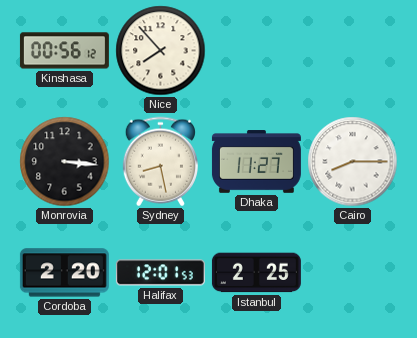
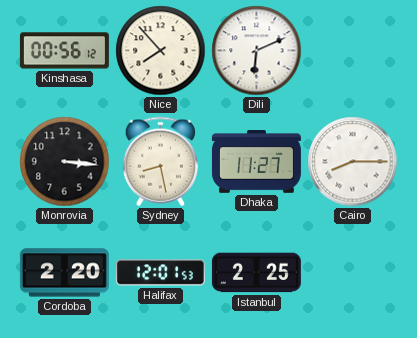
Dili: none -> 6:11
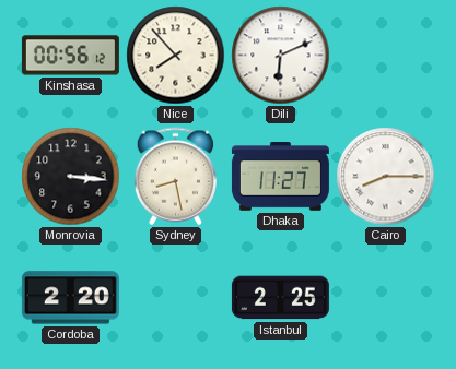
Halifax: 12:01 -> none
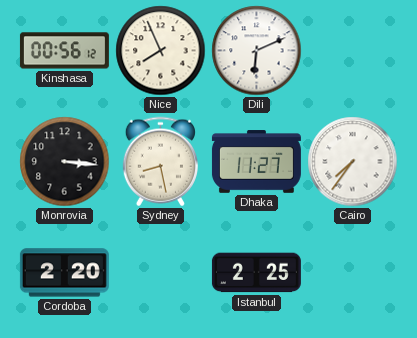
Nice: 7:53 -> 7:56
Cairo: 8:15 -> 7:36
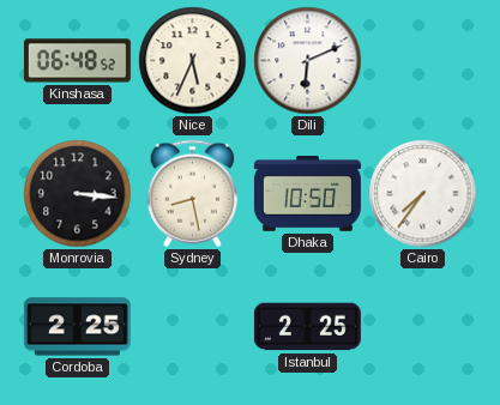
Kinshasa: 00:56 -> 06:48
Nice: 7:56 -> 5:34
Dhaka: 11:27 -> 10:50
Cordoba: 2:20 -> 2:25
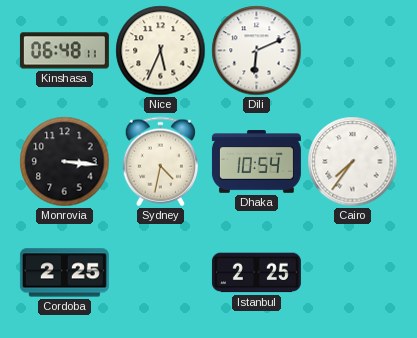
Kinshasa: 06:48:52 -> 06:48:11
Sydney: 8:28 -> 4:32
Dhaka: 10:50 -> 10:54
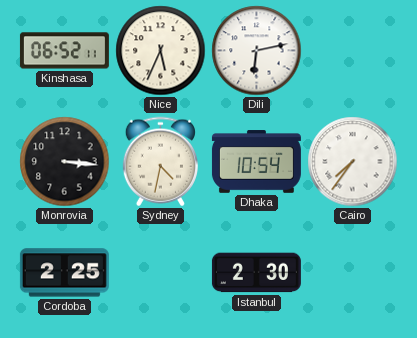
Kinshasa: 06:48 -> 06:52
Dili: 6:11 -> 6:13
Istanbul: 2:25 -> 2:30
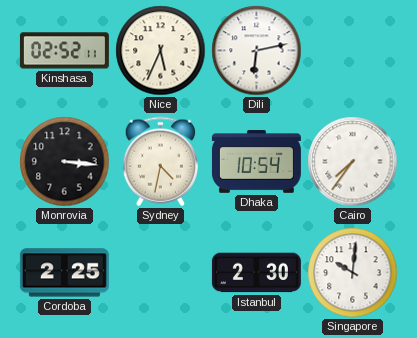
Kinshasa: 06:52 -> 02:52
Singapore: none -> 10:01
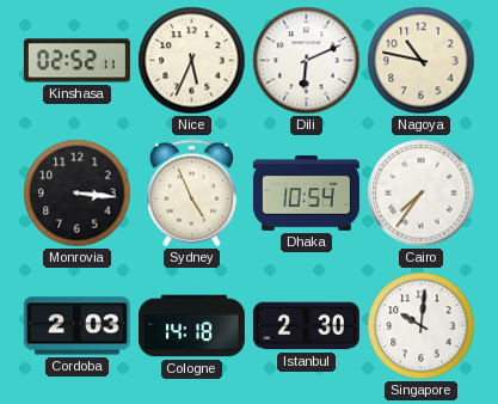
Dili: 6:13 -> 6:11
Nagoya: none -> 10:47
Sydney: 4:32 -> 4:56
Cordoba: 2:25 -> 2:03
Cologne: none -> 14:18
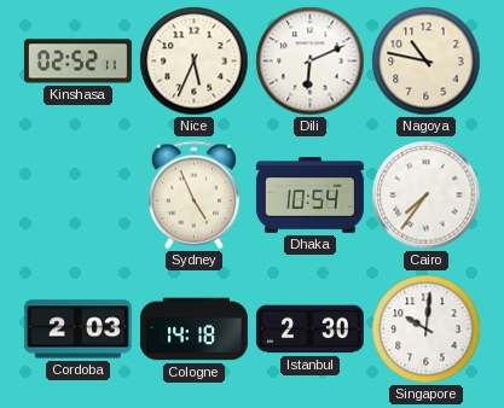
Monrovia: 3:16 -> none
